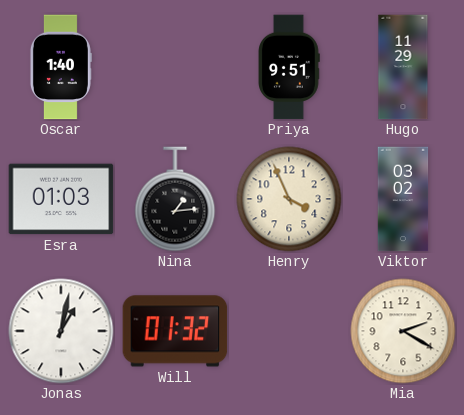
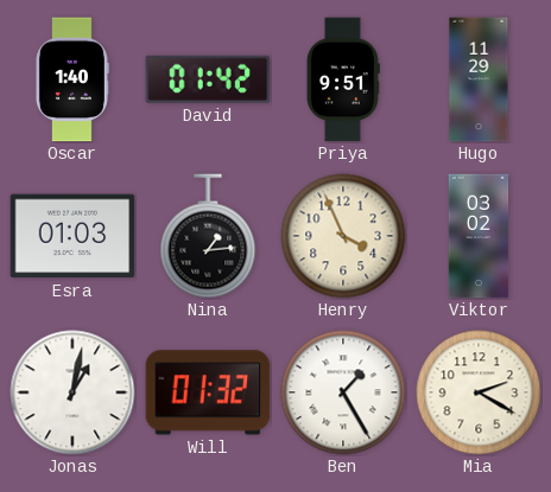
David: none -> 01:42
Ben: none -> 1:25
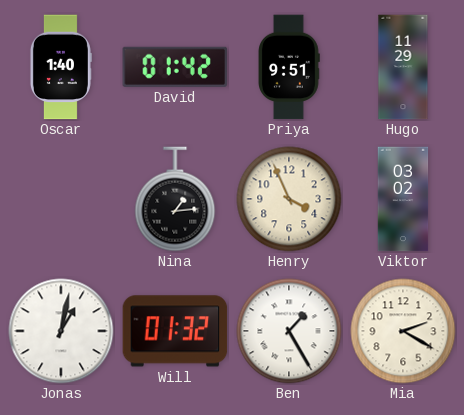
Esra: 01:03 -> none
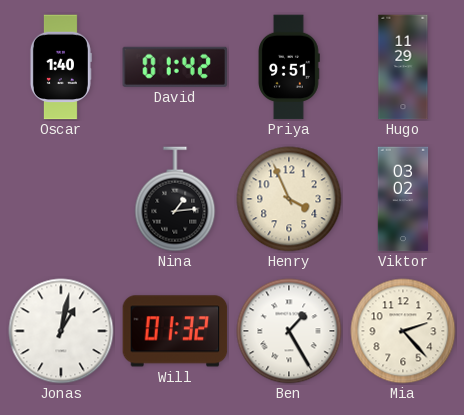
Mia: 2:20 -> 2:23
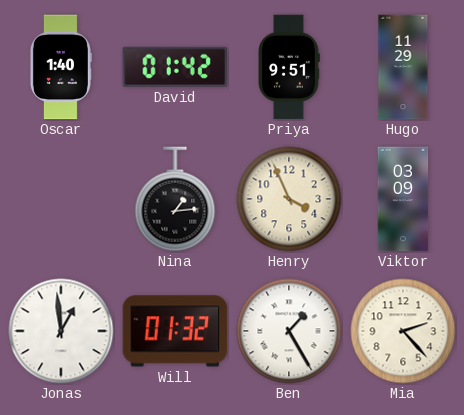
Viktor: 03:02 -> 03:09
Jonas: 1:02 -> 12:59
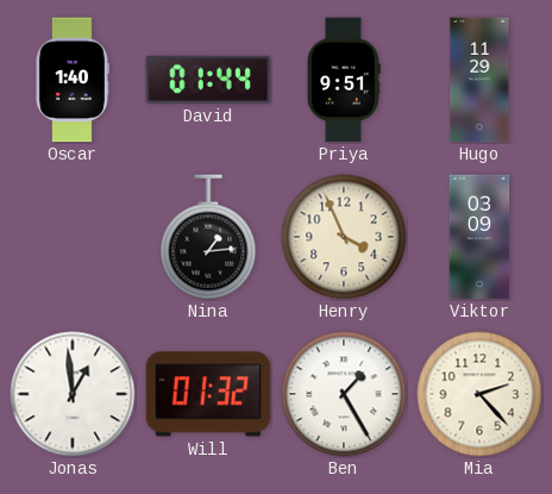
David: 01:42 -> 01:44
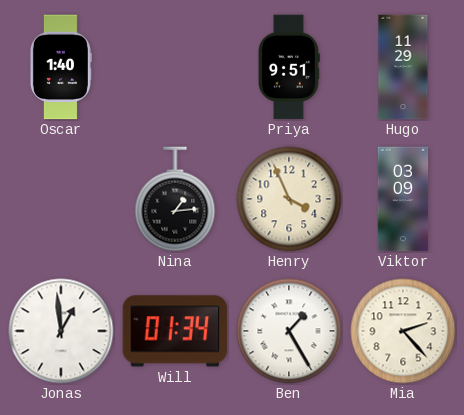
David: 01:44 -> none
Will: 01:32 -> 01:34
